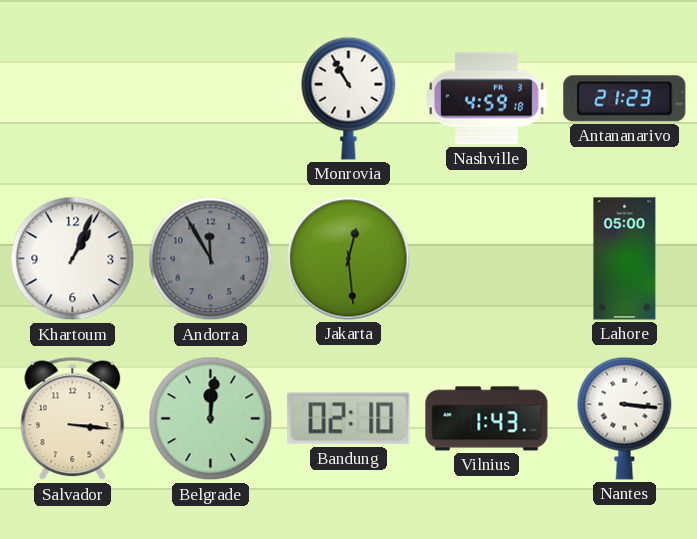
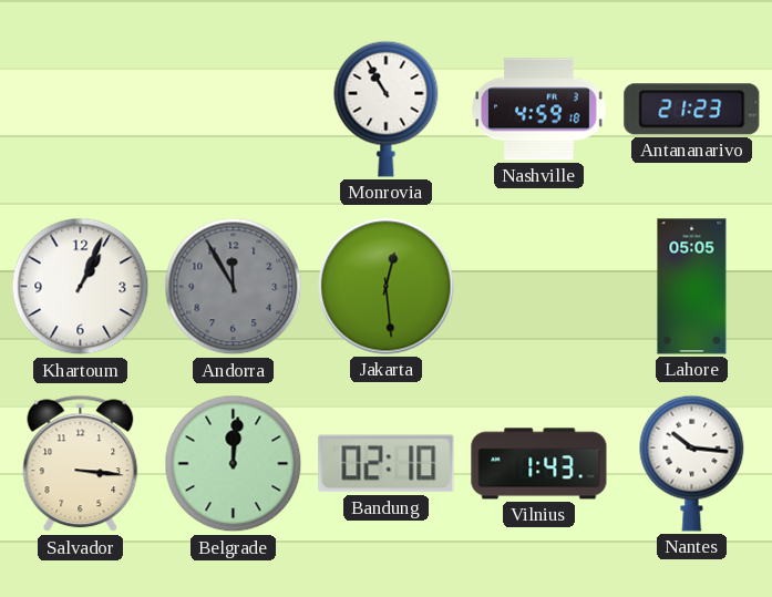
Lahore: 05:00 -> 05:05
Nantes: 3:16 -> 10:16
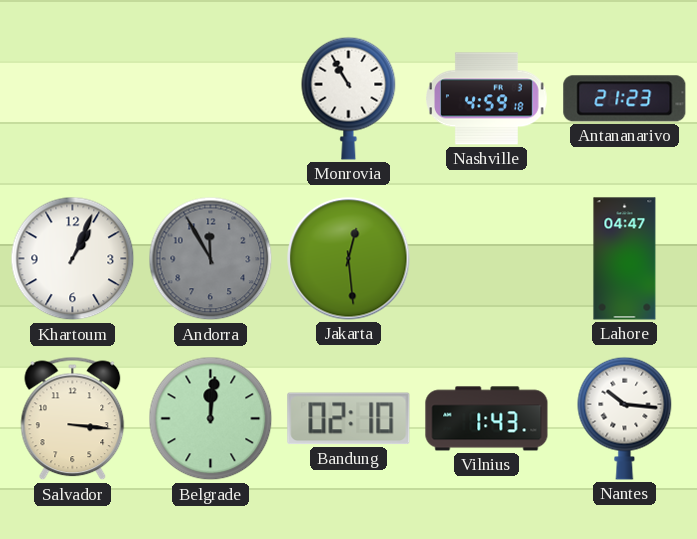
Lahore: 05:05 -> 04:47
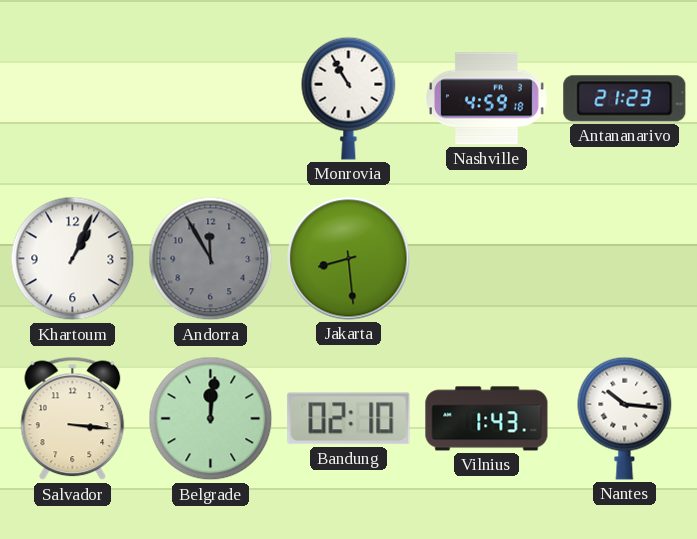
Jakarta: 12:29 -> 8:29
Lahore: 04:47 -> none
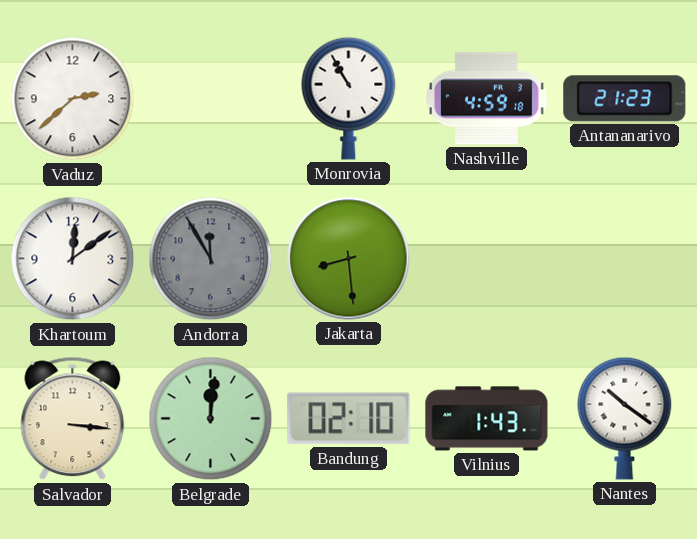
Vaduz: none -> 2:38
Khartoum: 1:04 -> 12:09
Nantes: 10:16 -> 10:21
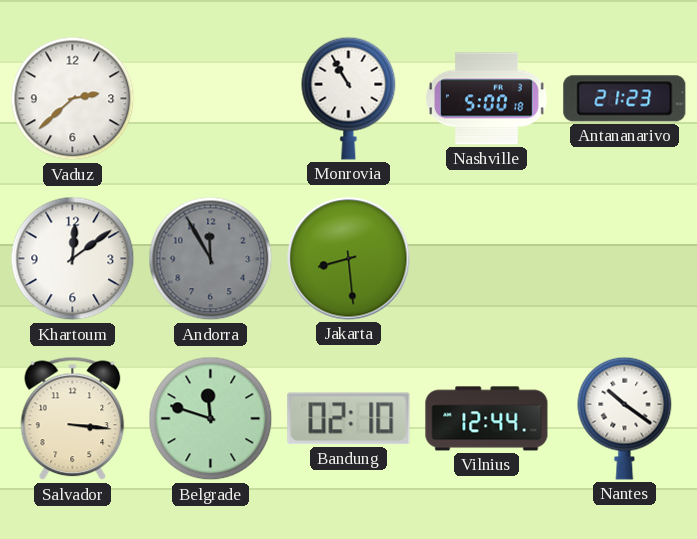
Nashville: 4:59 -> 5:00
Belgrade: 12:01 -> 11:48
Vilnius: 1:43 -> 12:44
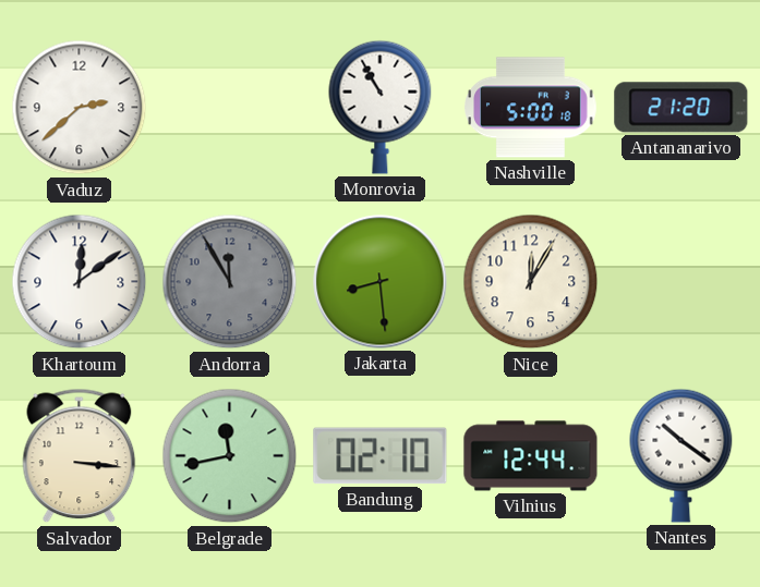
Antananarivo: 21:23 -> 21:20
Nice: none -> 12:05
Belgrade: 11:48 -> 11:43
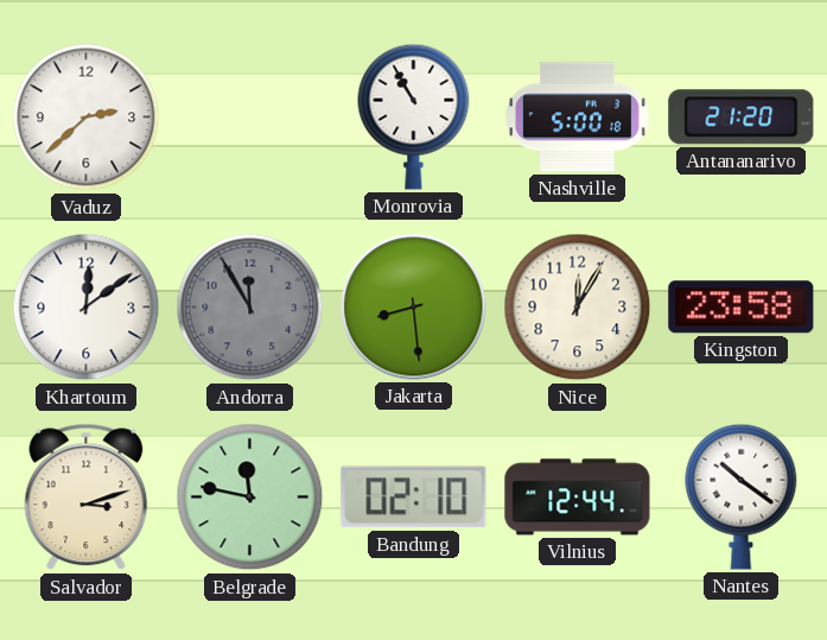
Kingston: none -> 23:58
Salvador: 3:16 -> 3:12
Belgrade: 11:43 -> 11:47
